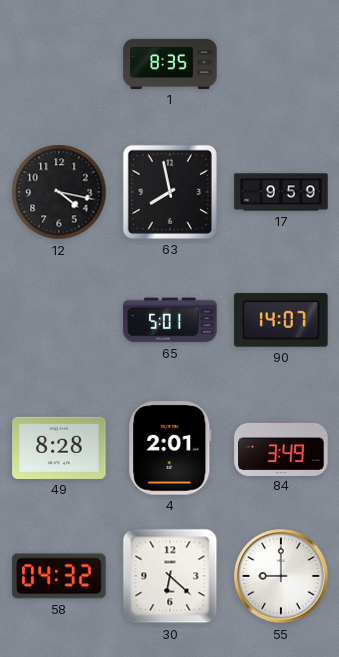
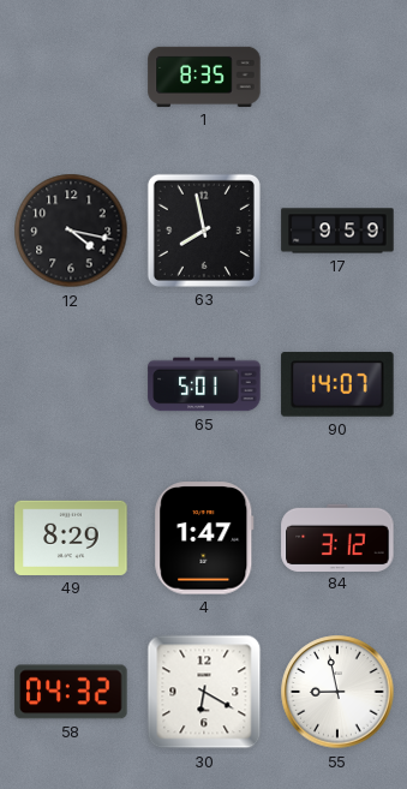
49: 8:28 -> 8:29
4: 2:01 -> 1:47
84: 3:49 -> 3:12
30: 6:22 -> 6:20
55: 9:00 -> 8:58
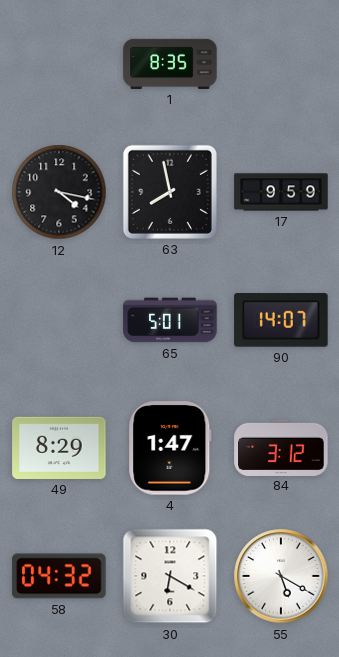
55: 8:58 -> 5:20
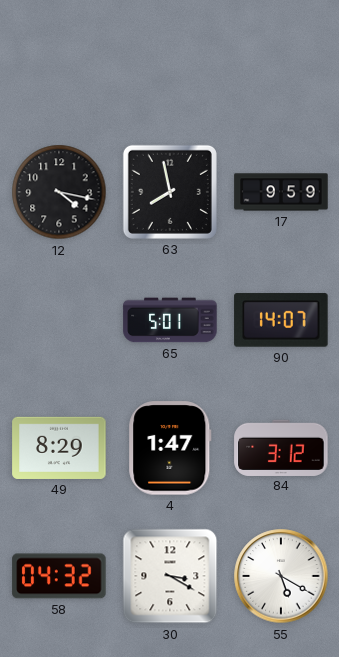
1: 8:35 -> none
30: 6:20 -> 3:20
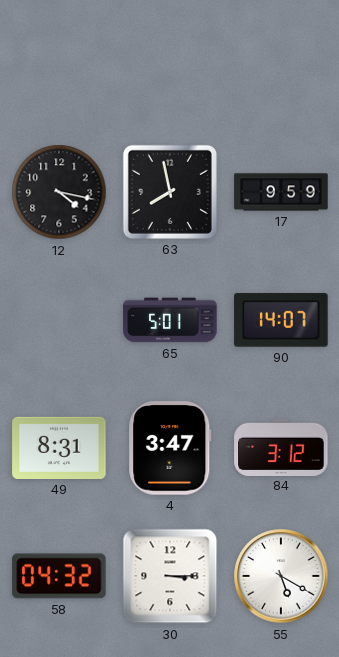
49: 8:29 -> 8:31
4: 1:47 -> 3:47
30: 3:20 -> 3:15
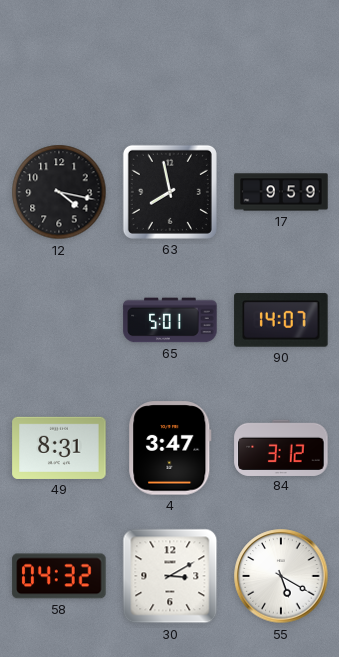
30: 3:15 -> 3:10
